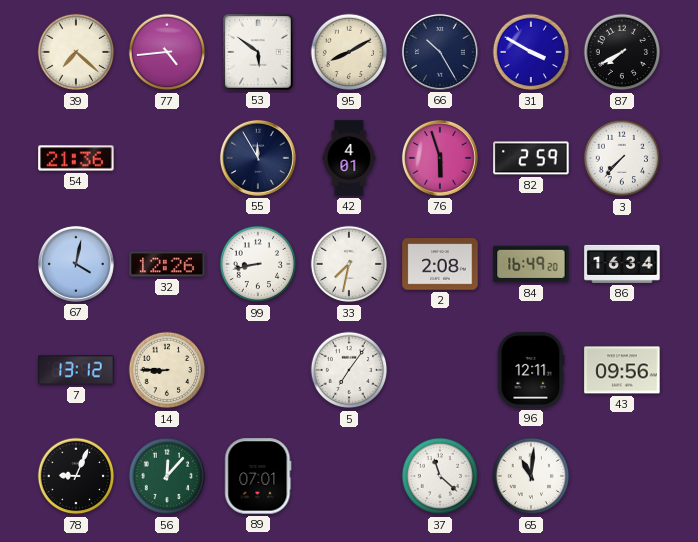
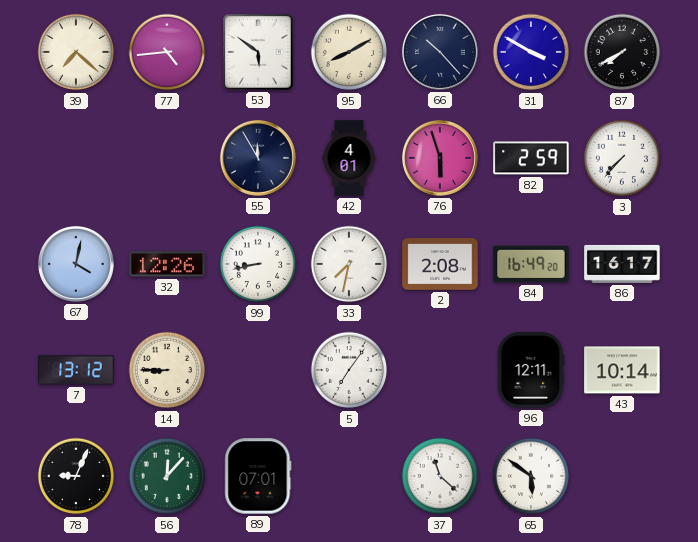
66: 10:25 -> 10:23
54: 21:36 -> none
86: 16:34 -> 16:17
43: 09:56 -> 10:14
65: 11:01 -> 5:51
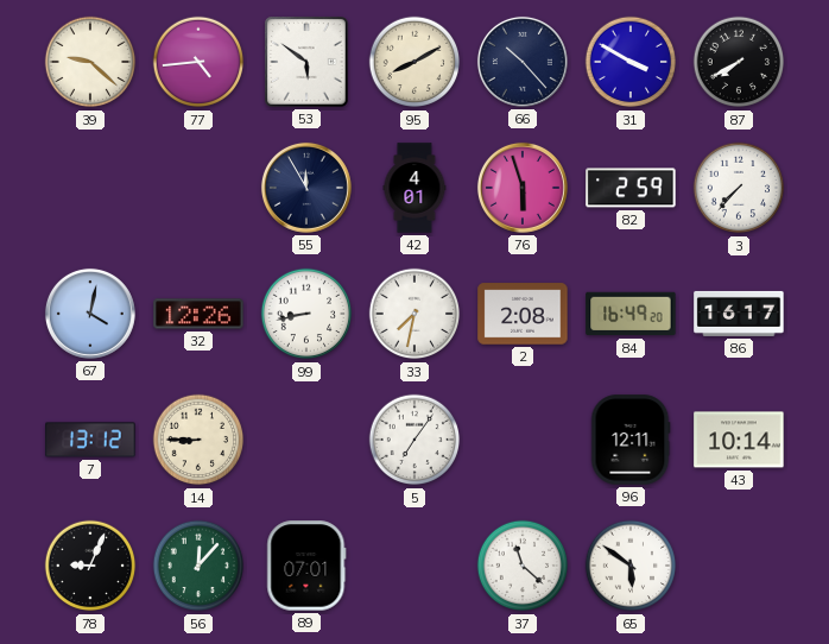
39: 7:22 -> 9:22
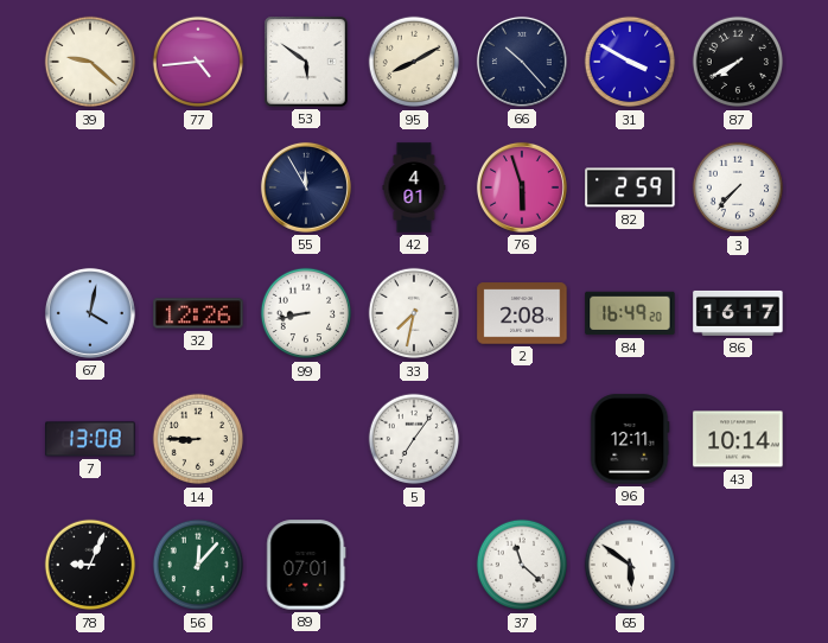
7: 13:12 -> 13:08
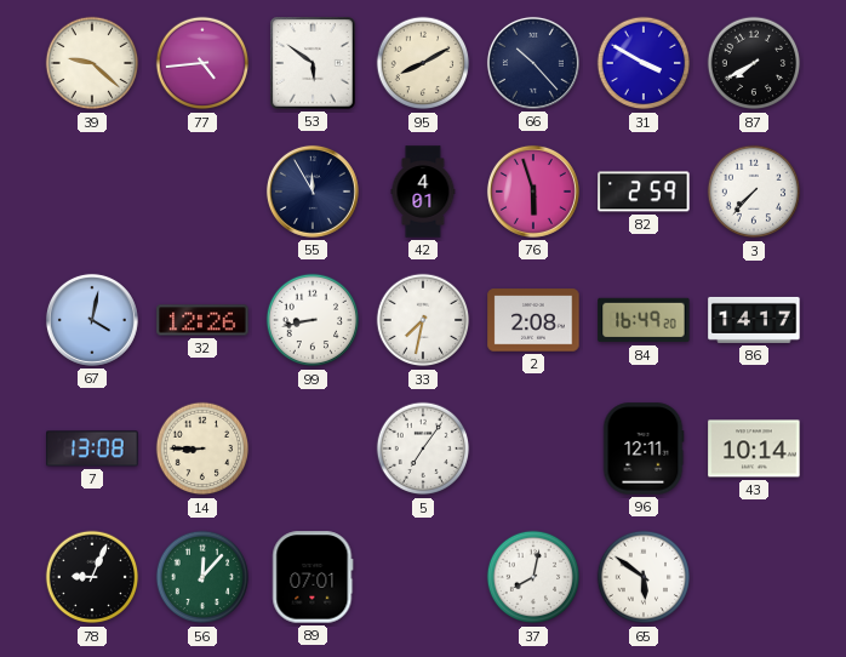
86: 16:17 -> 14:17
37: 11:22 -> 8:02
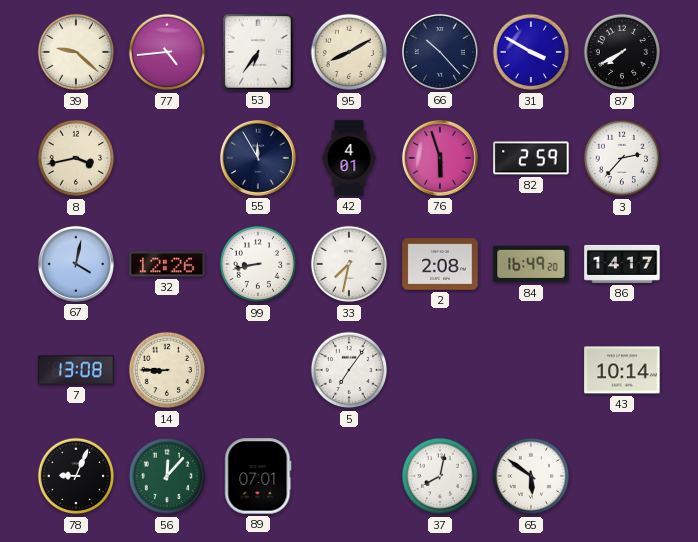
53: 5:51 -> 6:36
8: none -> 3:43
3: 7:37 -> 2:37
96: 12:11 -> none
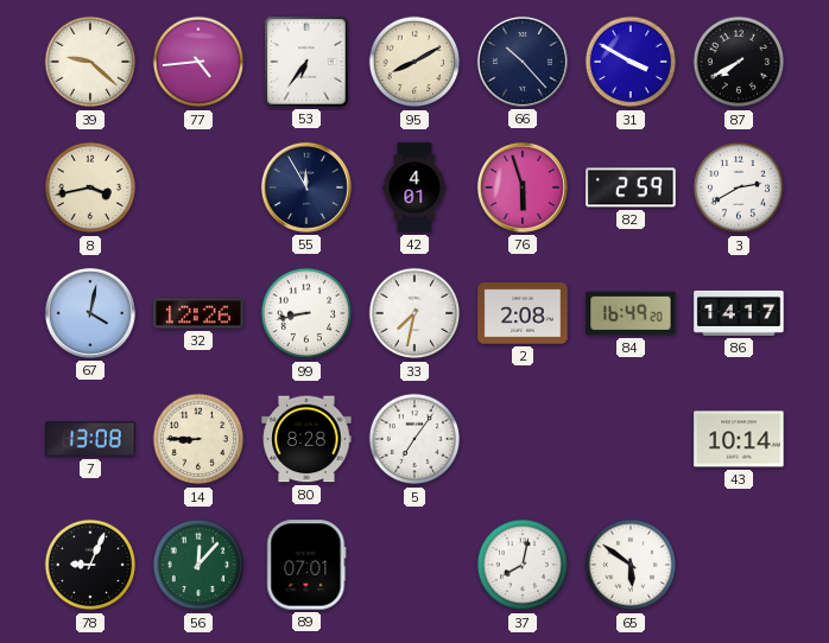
3: 2:37 -> 2:40
80: none -> 8:28
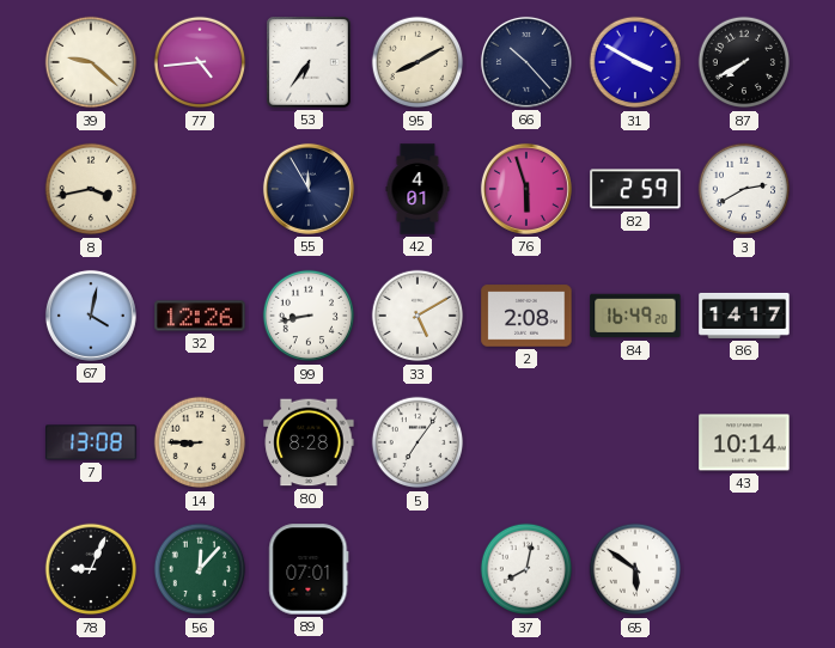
33: 7:32 -> 5:10
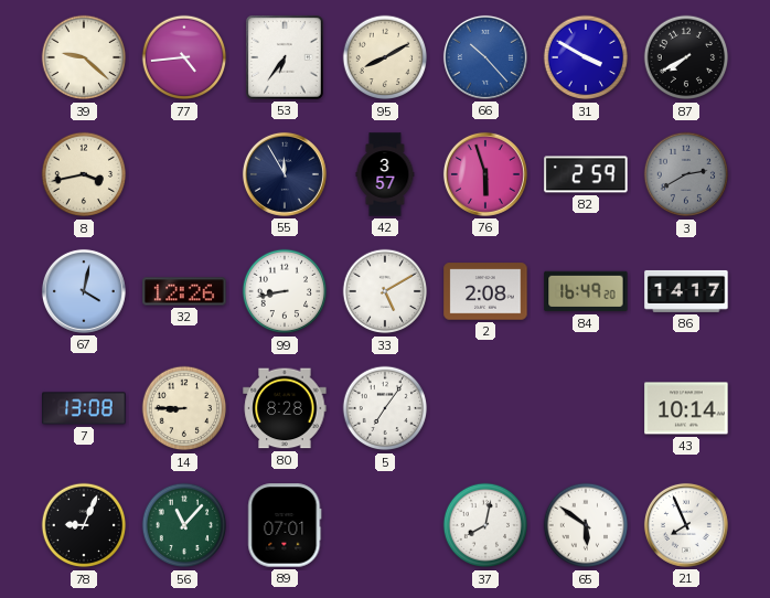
66 dial: navy -> blue
42: 4:01 -> 3:57
3 dial: white -> grey
56: 12:07 -> 11:07
21: none -> 7:56
